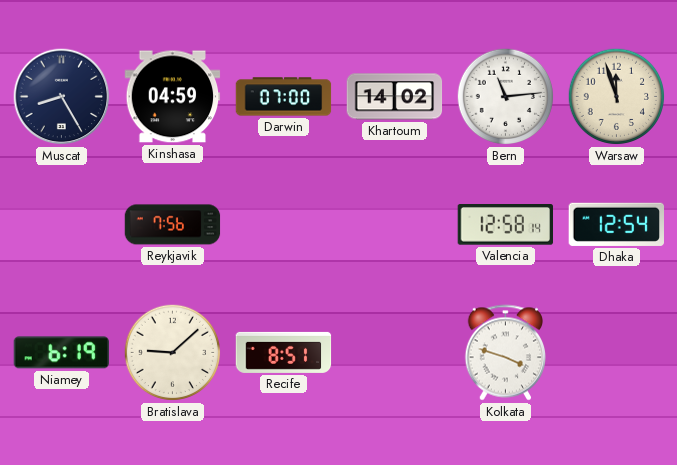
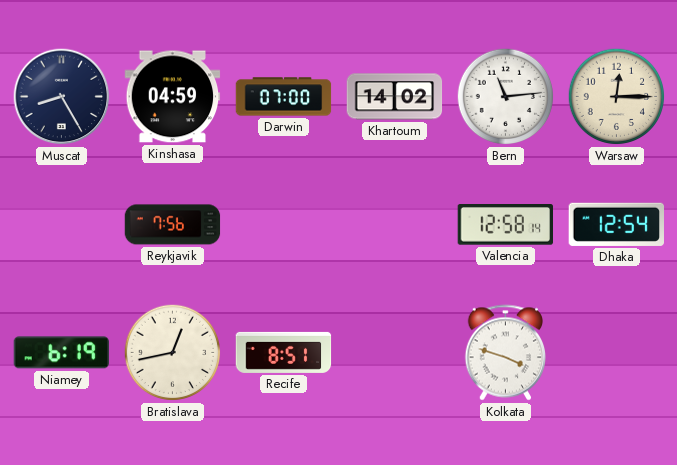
Warsaw: 11:57 -> 12:15
Bratislava: 9:08 -> 12:43
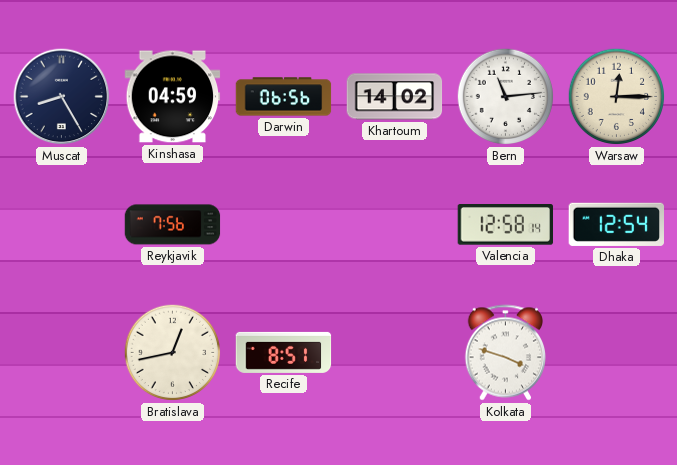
Darwin: 07:00 -> 06:56
Niamey: 6:19 -> none
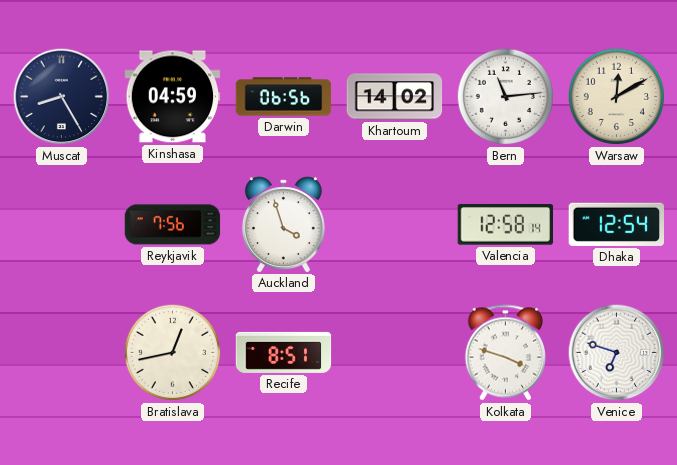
Warsaw: 12:15 -> 12:10
Auckland: none -> 3:57
Venice: none -> 6:48
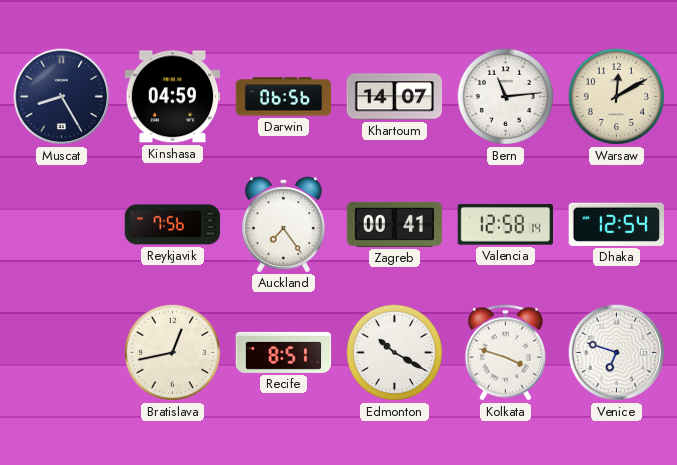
Khartoum: 14:02 -> 14:07
Auckland: 3:57 -> 7:24
Zagreb: none -> 00:41
Edmonton: none -> 10:20
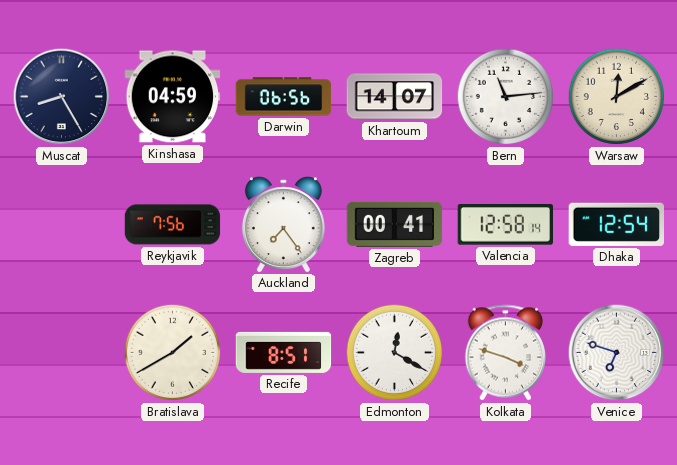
Bratislava: 12:43 -> 1:40
Edmonton: 10:20 -> 12:20
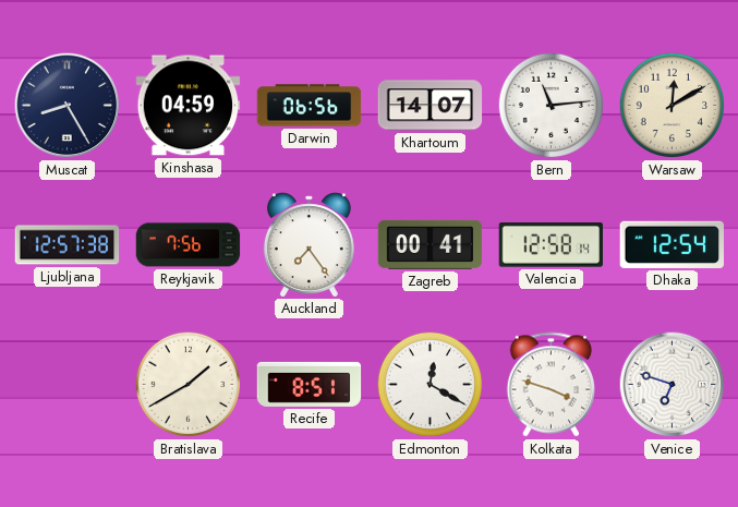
Ljubljana: none -> 12:57
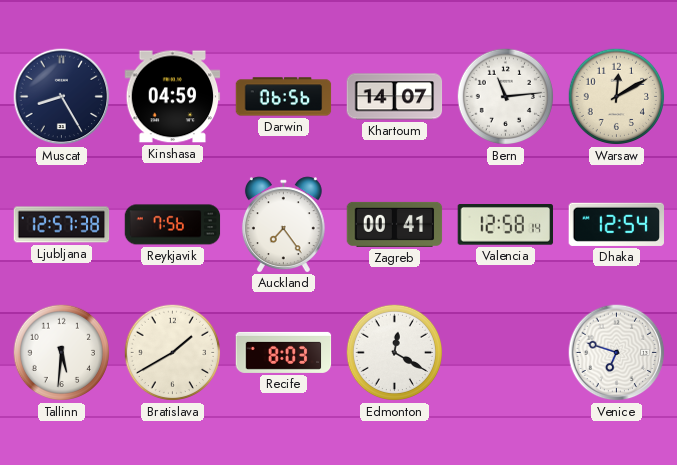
Tallinn: none -> 5:31
Recife: 8:51 -> 8:03
Kolkata: 3:48 -> none
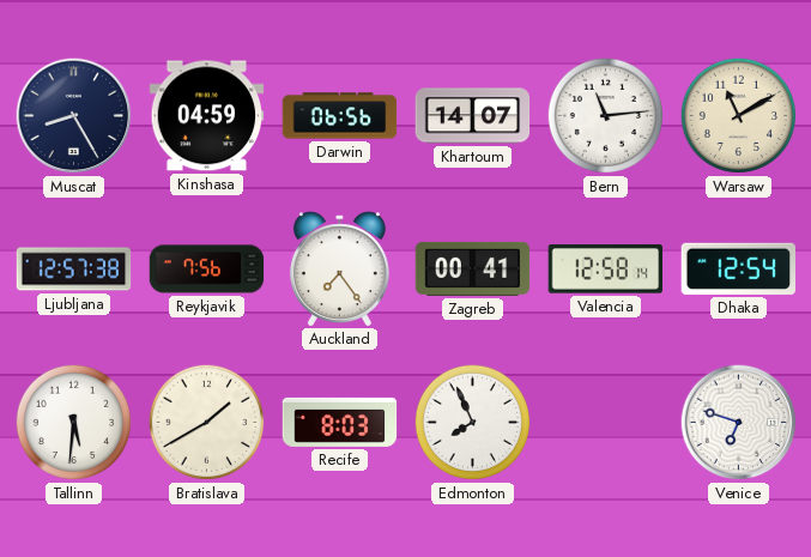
Warsaw: 12:10 -> 11:10
Edmonton: 12:20 -> 7:56
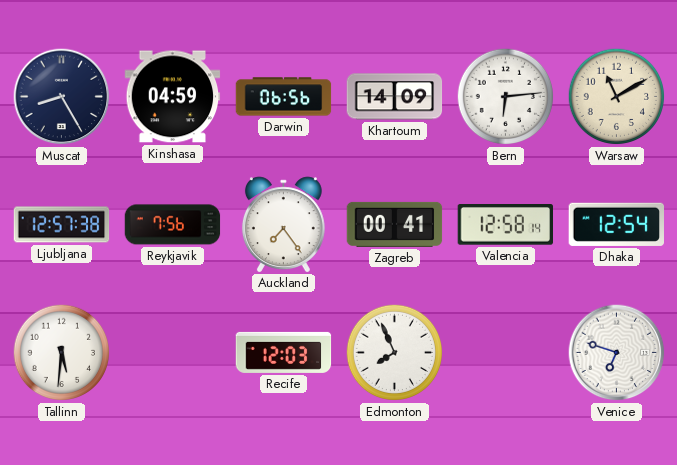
Khartoum: 14:07 -> 14:09
Bern: 11:14 -> 6:14
Bratislava: 1:40 -> none
Recife: 8:03 -> 12:03
